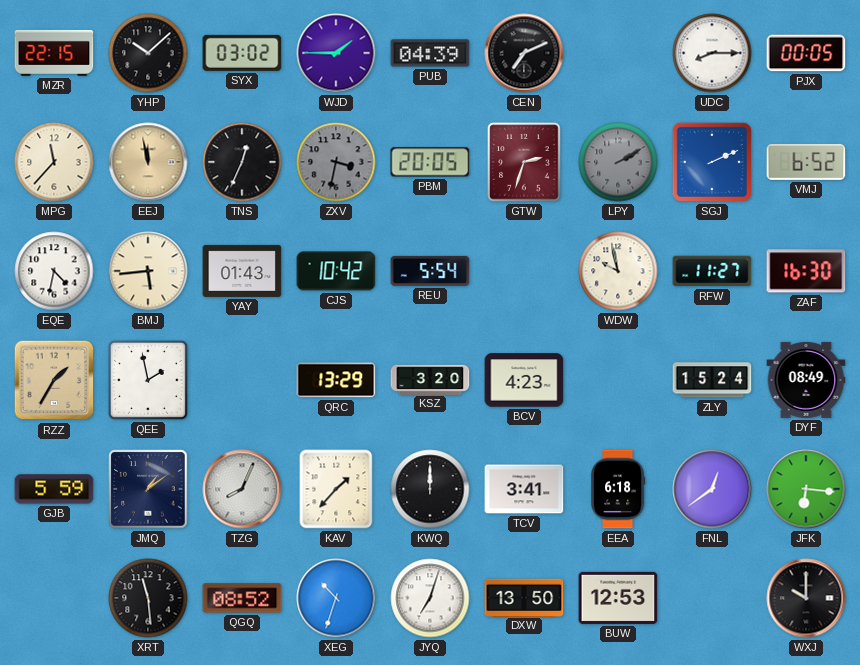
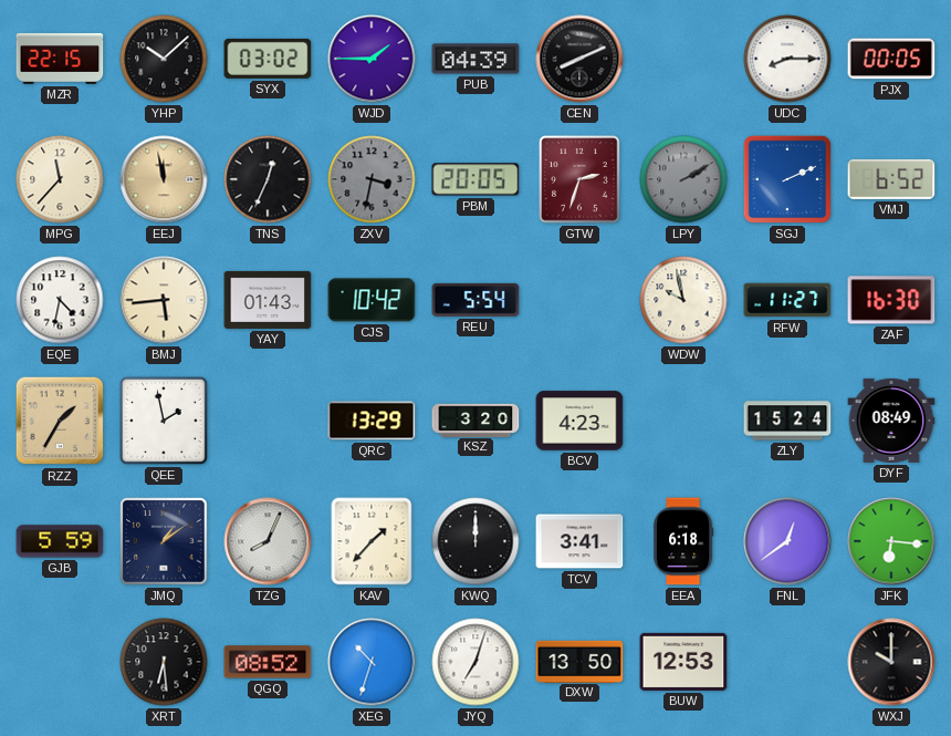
CEN: 7:11 -> 8:11
XRT: 11:29 -> 6:29
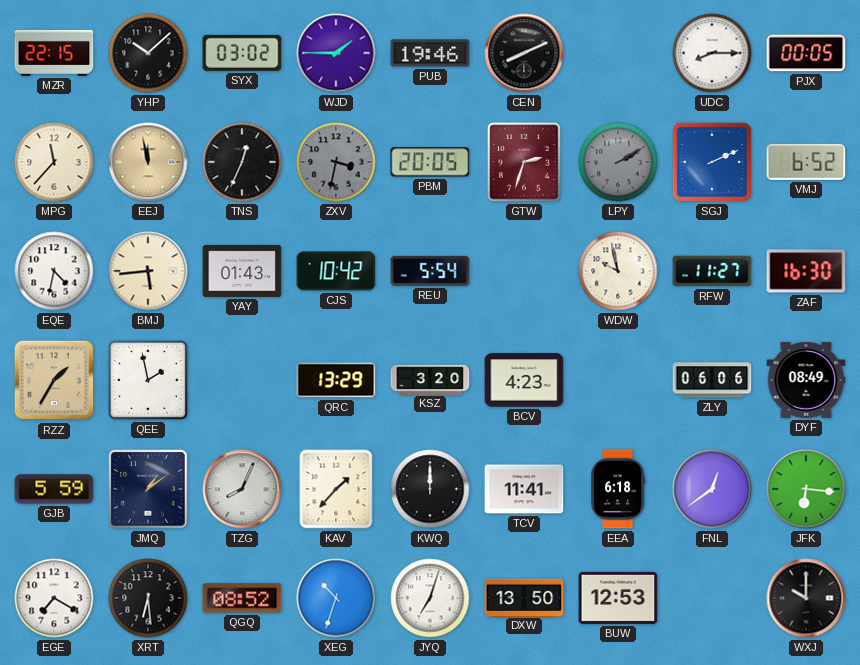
PUB: 04:39 -> 19:46
ZLY: 15:24 -> 06:06
TCV: 3:41 -> 11:41
EGE: none -> 7:20
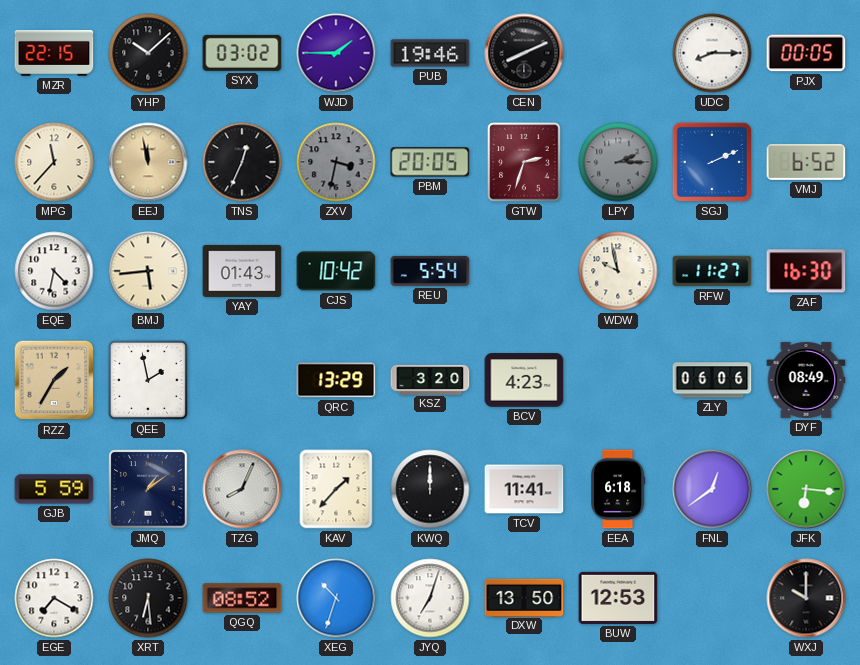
LPY: 2:10 -> 2:15
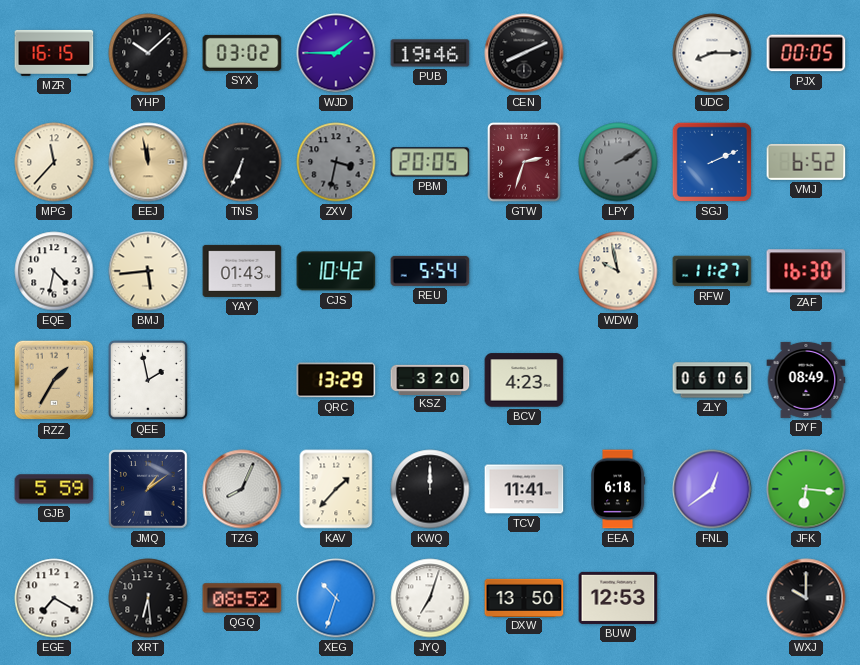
MZR: 22:15 -> 16:15
TNS: 12:34 -> 6:34
LPY: 2:15 -> 2:10
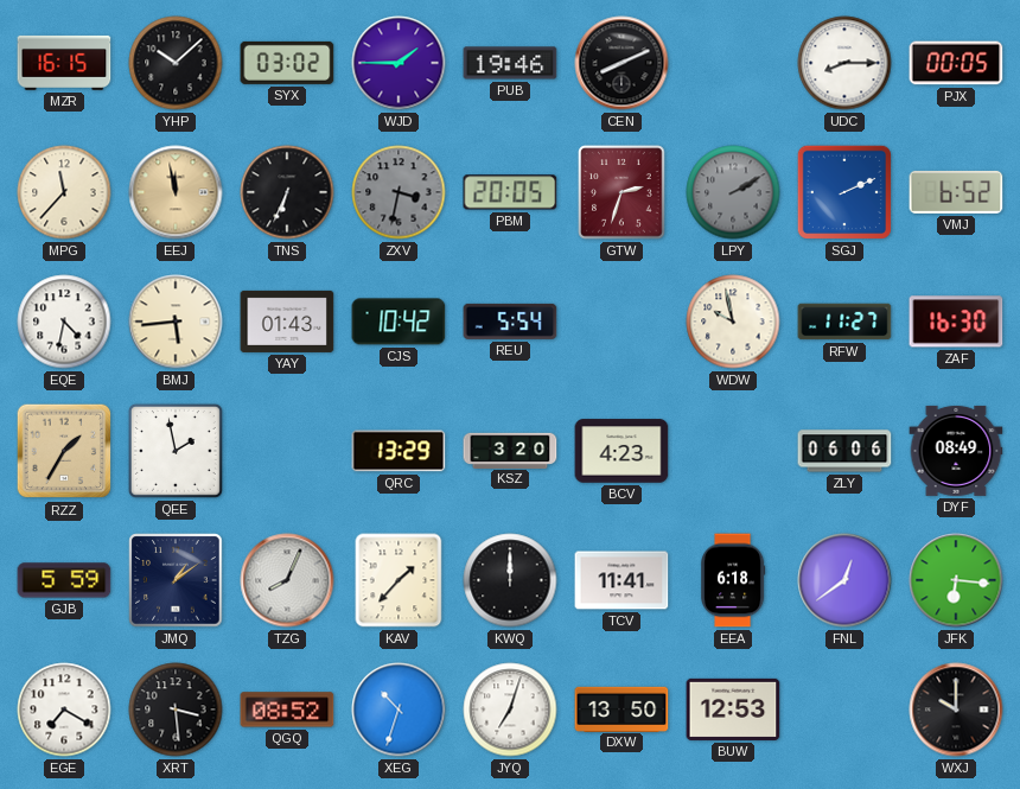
XRT: 6:29 -> 3:29
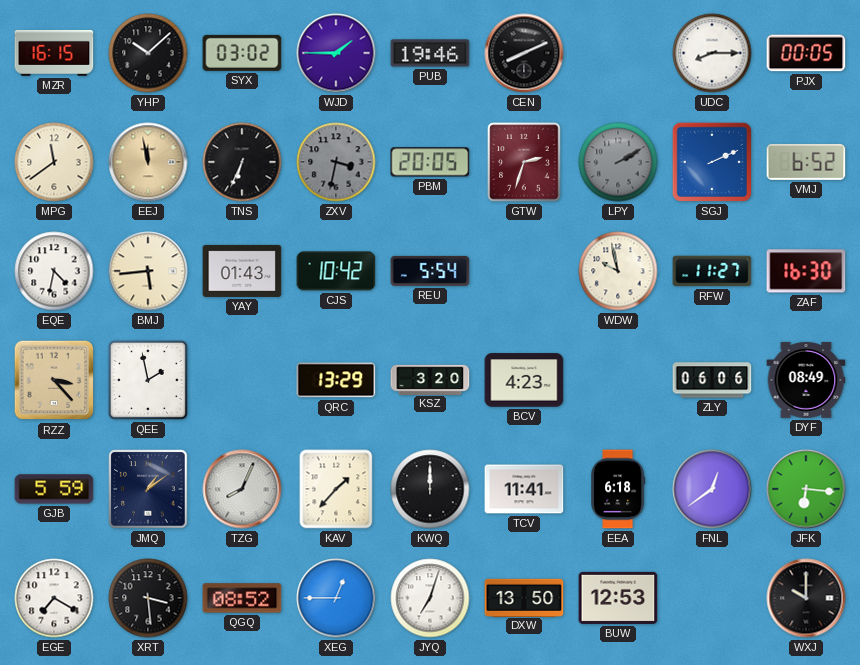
MPG: 11:37 -> 11:39
RZZ: 1:35 -> 3:23
XEG: 10:33 -> 12:45
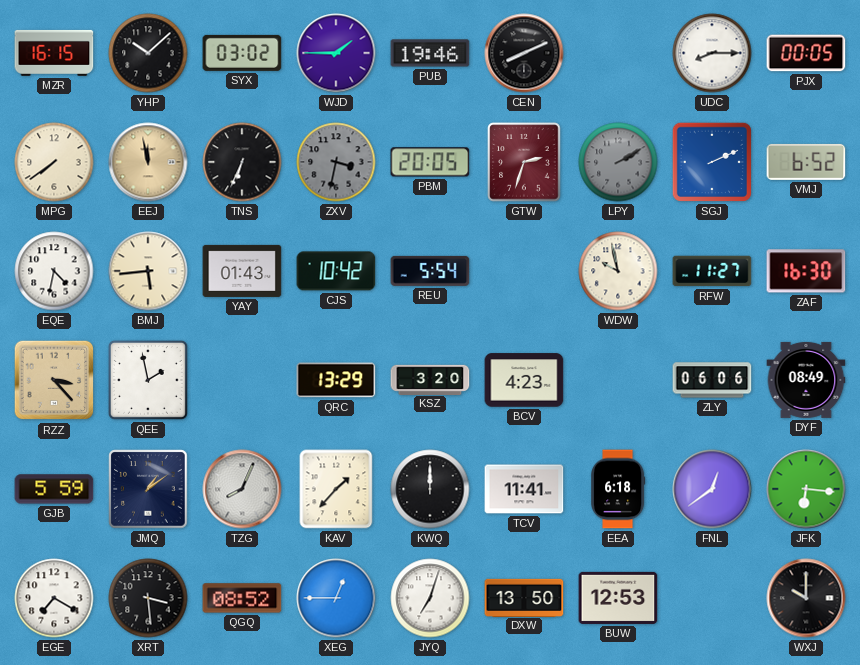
MPG: 11:39 -> 7:39
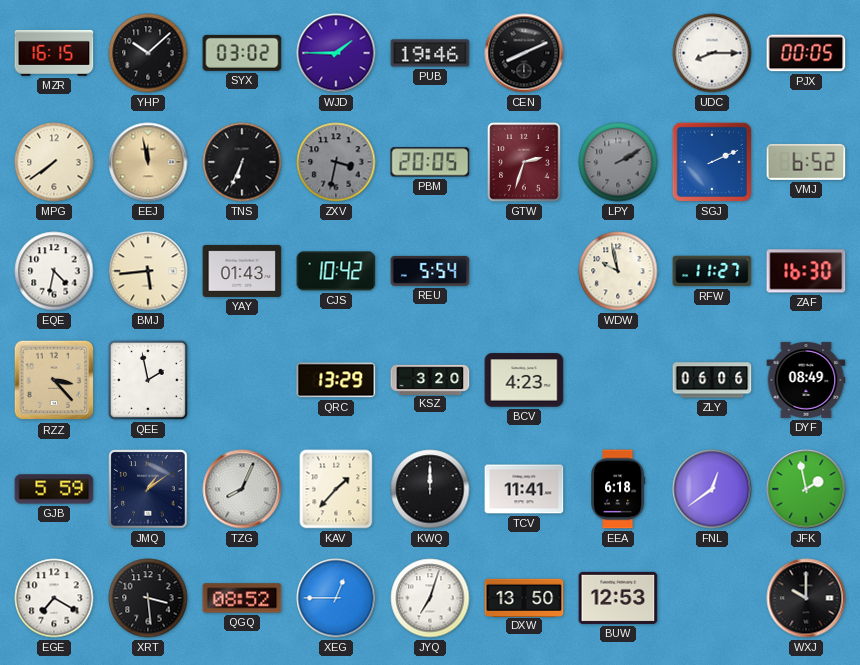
JFK: 6:16 -> 1:58
